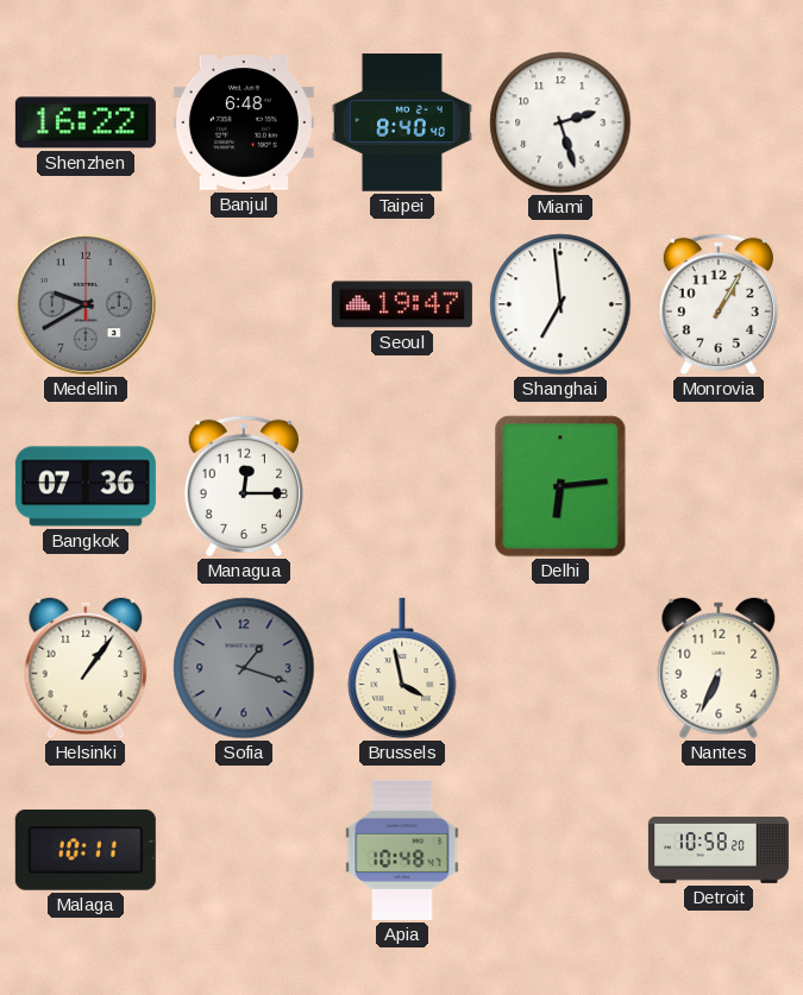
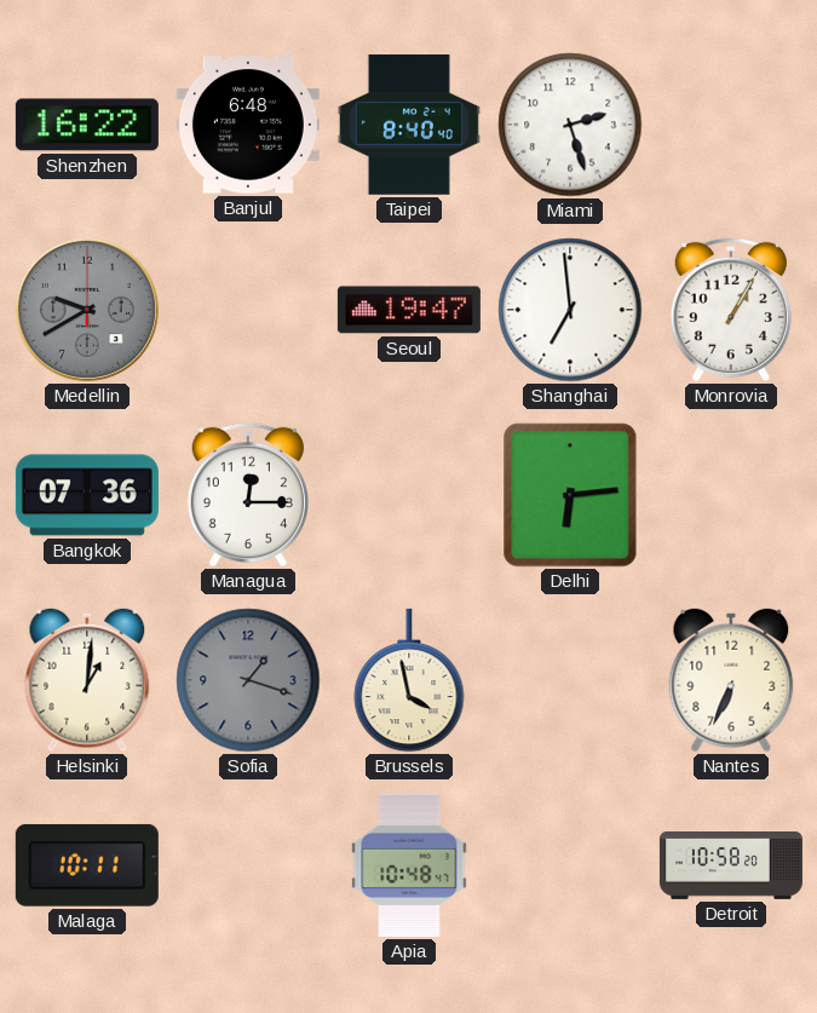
Helsinki: 1:06 -> 1:01
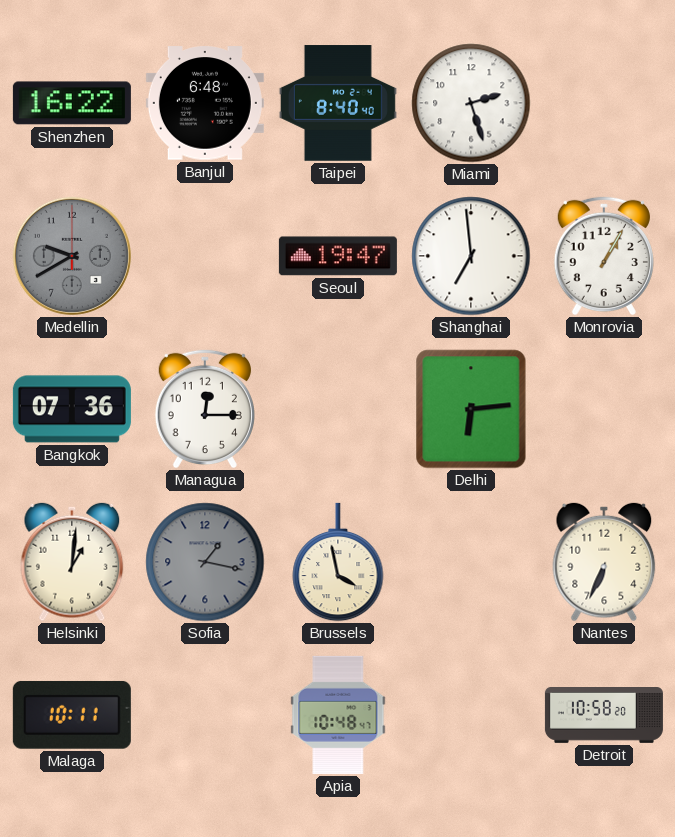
Sofia: 1:18 -> 1:17
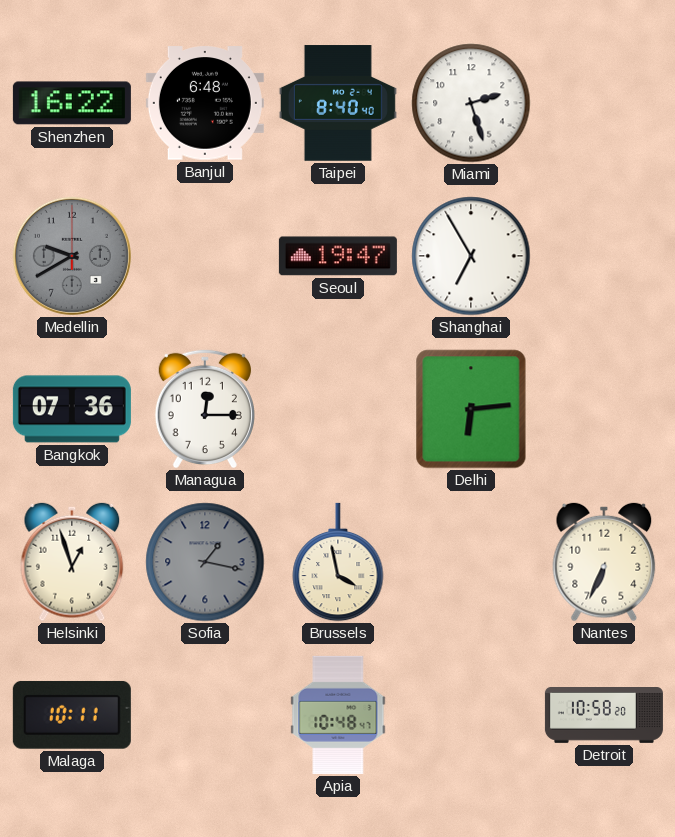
Shanghai: 6:59 -> 6:55
Monrovia: 1:05 -> none
Helsinki: 1:01 -> 12:57
